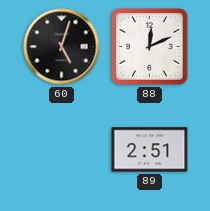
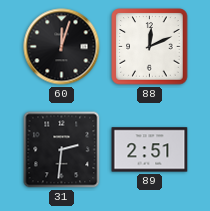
60: 5:03 -> 12:03
31: none -> 2:31
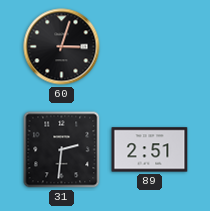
60: 12:03 -> 3:03
88: 12:11 -> none
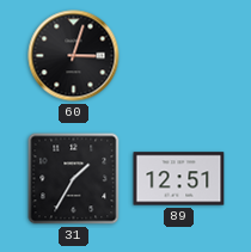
31: 2:31 -> 1:35
89: 2:51 -> 12:51
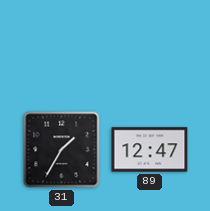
60: 3:03 -> none
89: 12:51 -> 12:47
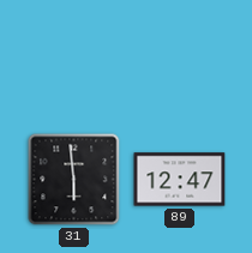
31: 1:35 -> 5:59
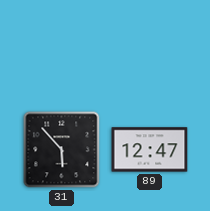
31: 5:59 -> 5:53
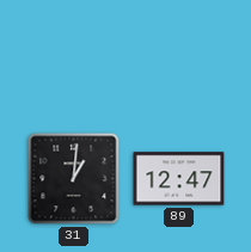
31: 5:53 -> 1:01
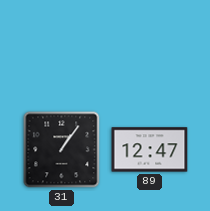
31: 1:01 -> 1:06
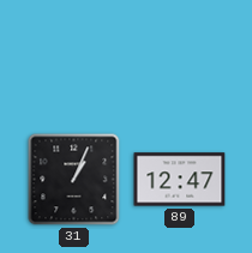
31: 1:06 -> 1:04
